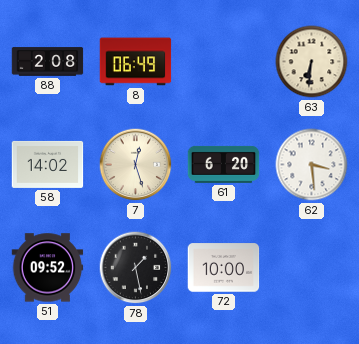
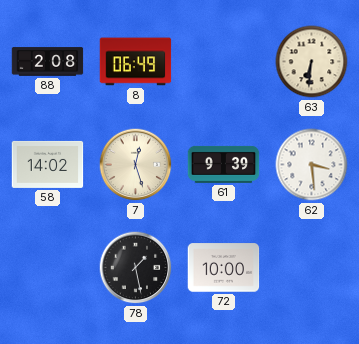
61: 6:20 -> 9:39
51: 09:52 -> none
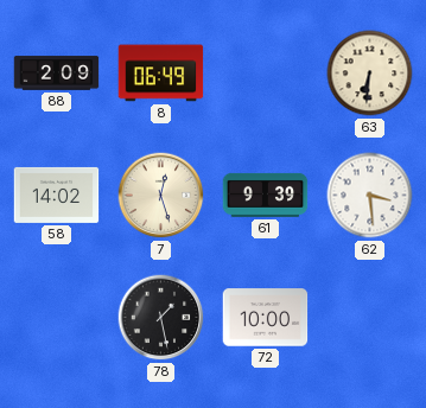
88: 2:08 -> 2:09
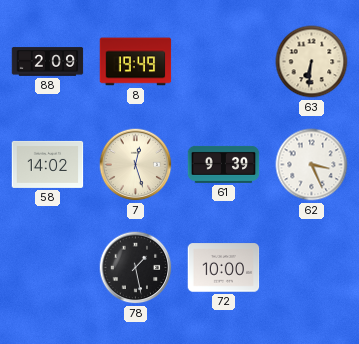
8: 06:49 -> 19:49
62: 3:29 -> 3:26
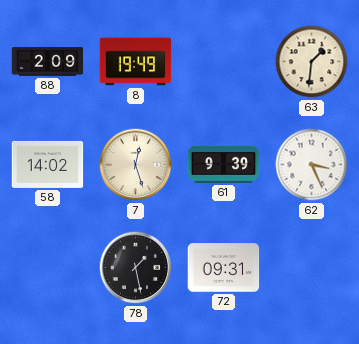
63: 6:31 -> 1:31
72: 10:00 -> 09:31
